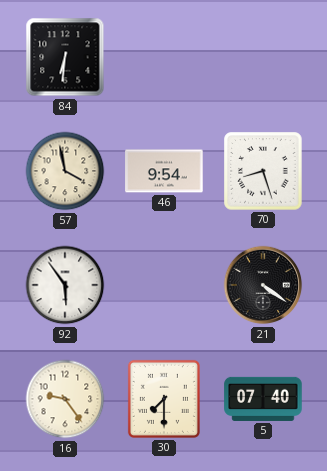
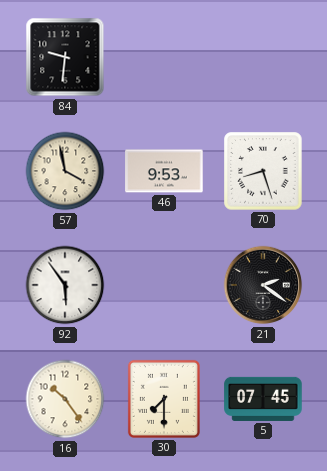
84: 6:31 -> 9:31
46: 9:54 -> 9:53
21: 4:21 -> 2:21
16: 9:24 -> 10:24
5: 07:40 -> 07:45
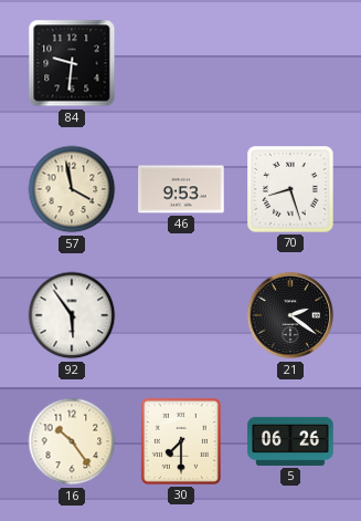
5: 07:45 -> 06:26
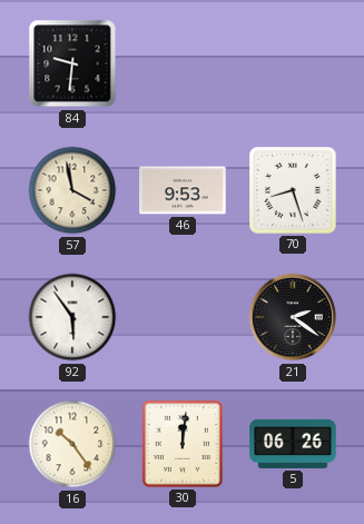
30: 7:30 -> 12:01
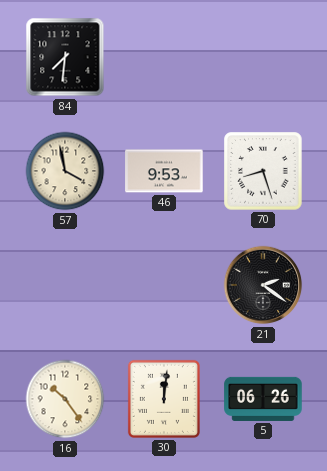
84: 9:31 -> 7:31
92: 5:54 -> none
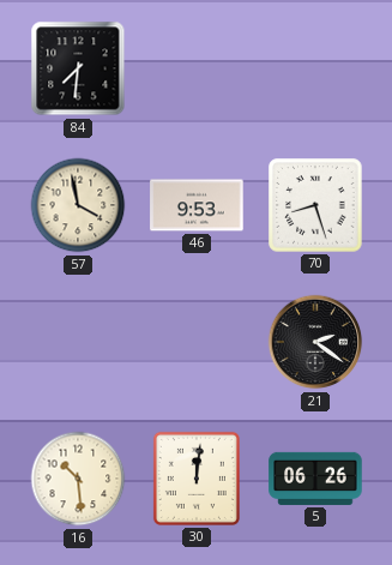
16: 10:24 -> 10:29
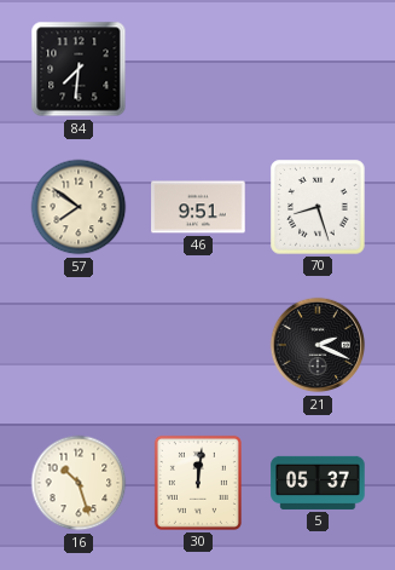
57: 3:58 -> 7:51
46: 9:53 -> 9:51
21: 2:21 -> 2:19
16: 10:29 -> 10:27
5: 06:26 -> 05:37
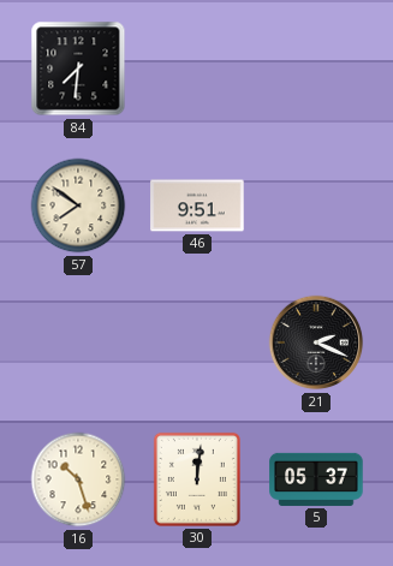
70: 8:27 -> none
